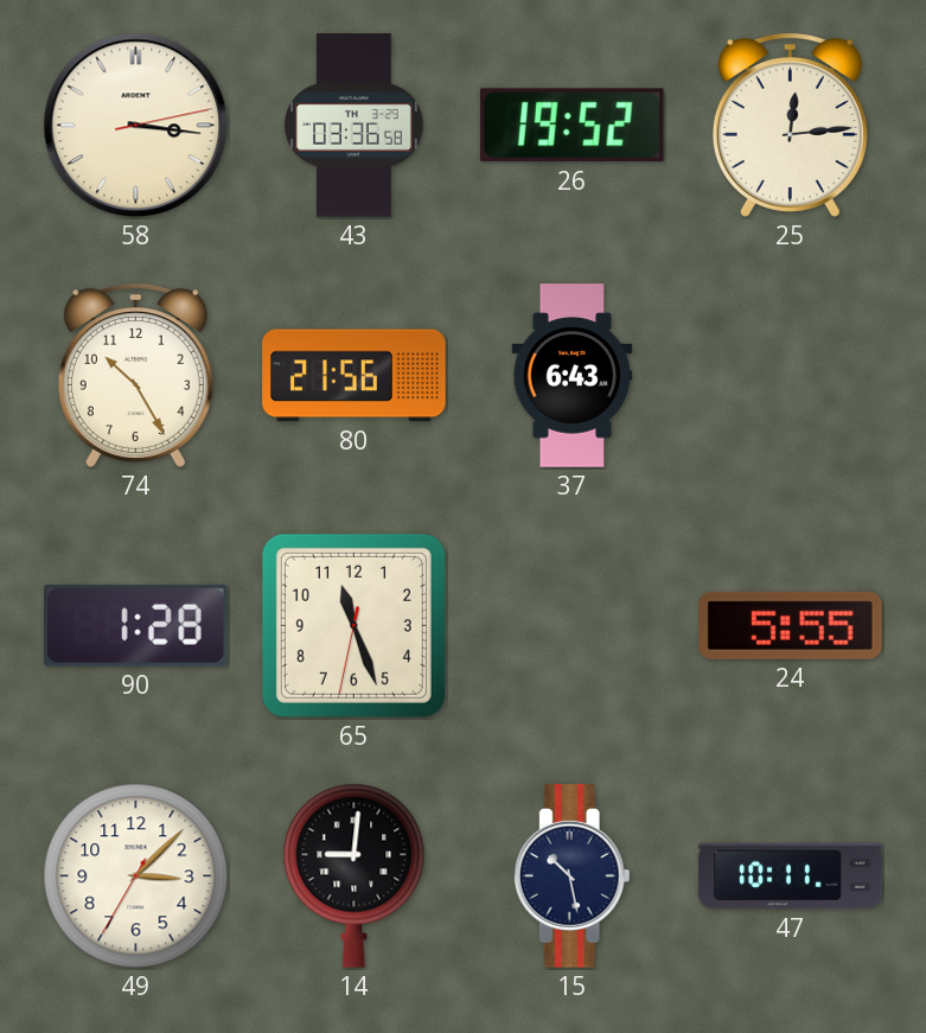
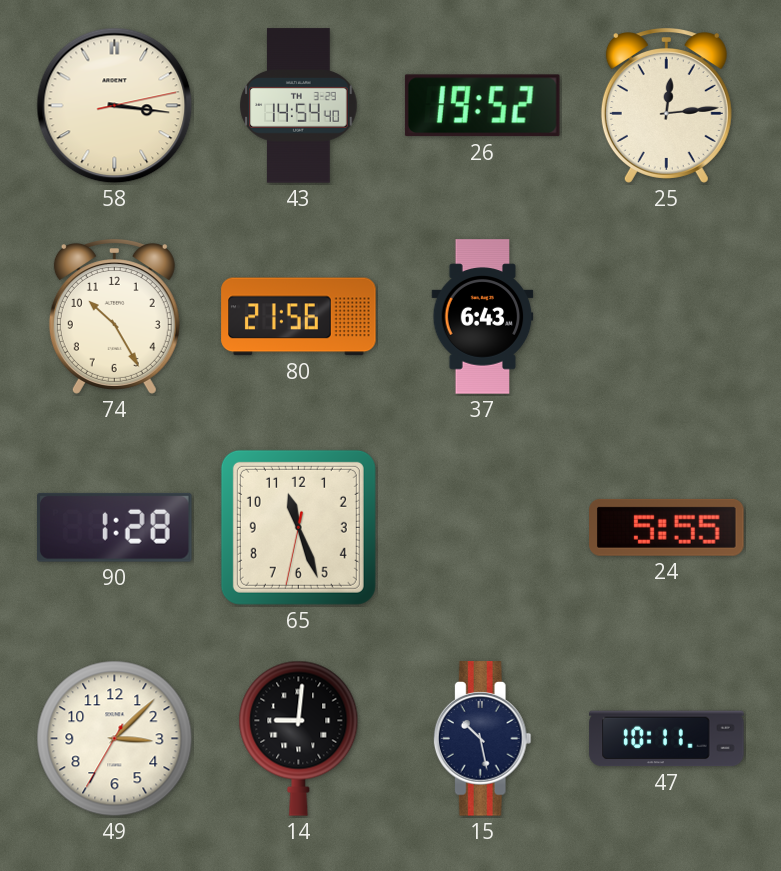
43: 03:36 -> 14:54
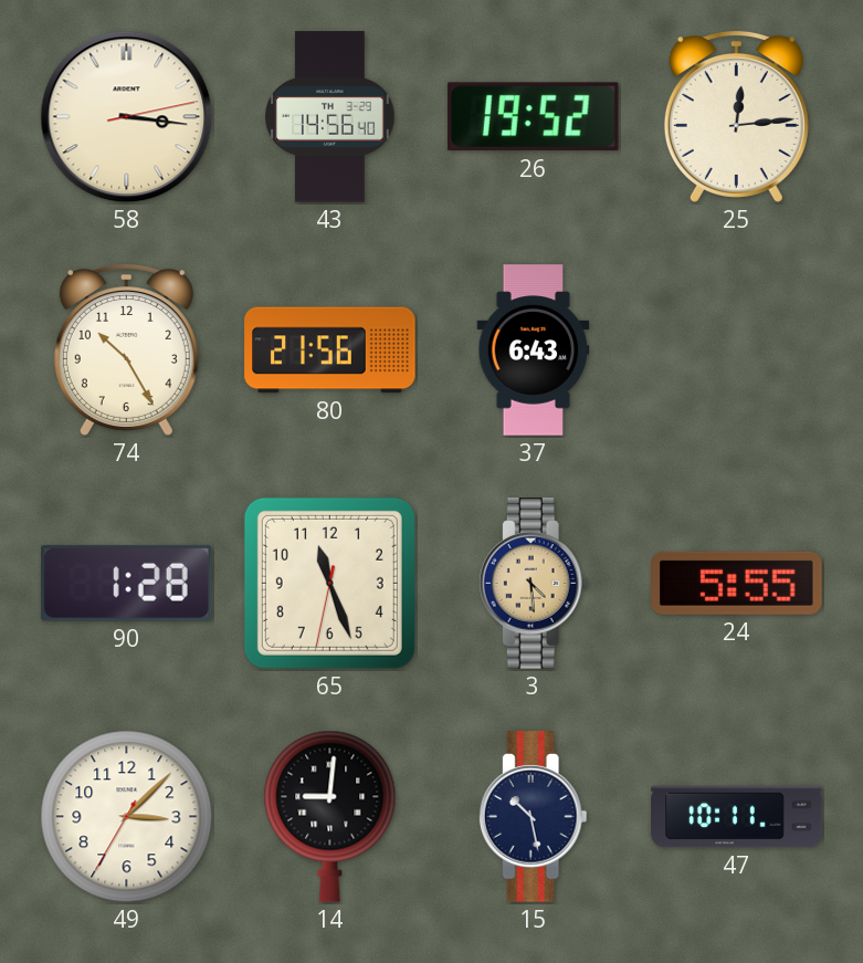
43: 14:54 -> 14:56
3: none -> 4:29
